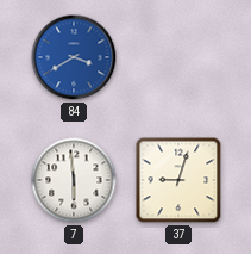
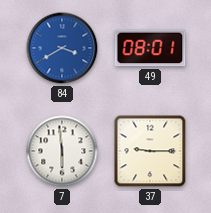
49: none -> 08:01
37: 9:03 -> 9:15
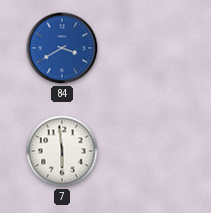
49: 08:01 -> none
37: 9:15 -> none
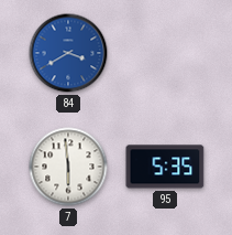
95: none -> 5:35
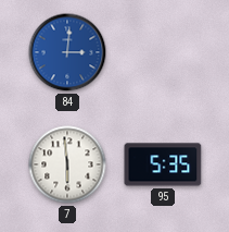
84: 3:40 -> 3:01
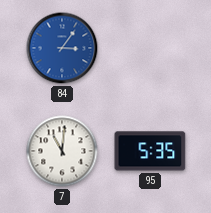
84: 3:01 -> 3:06
7: 5:59 -> 11:01
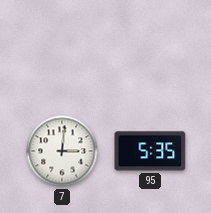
84: 3:06 -> none
7: 11:01 -> 3:01
